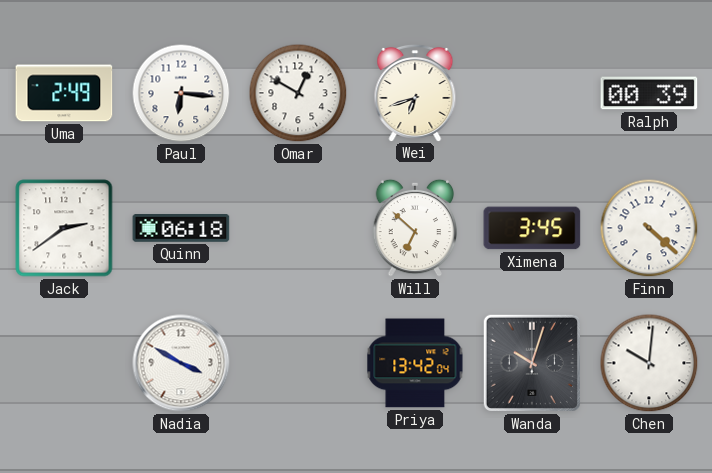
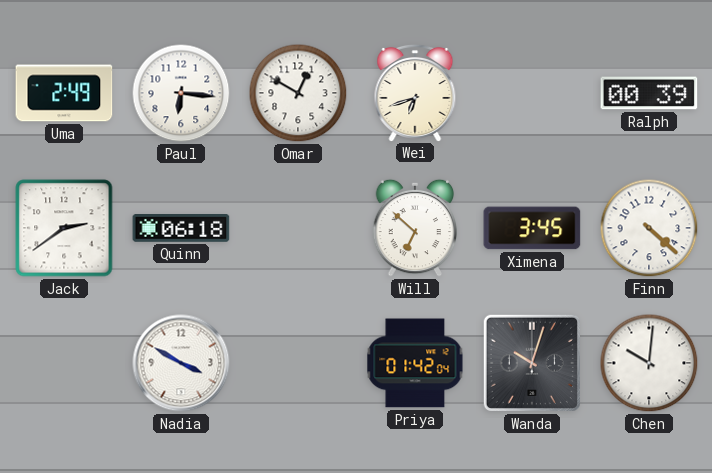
Priya: 13:42 -> 01:42
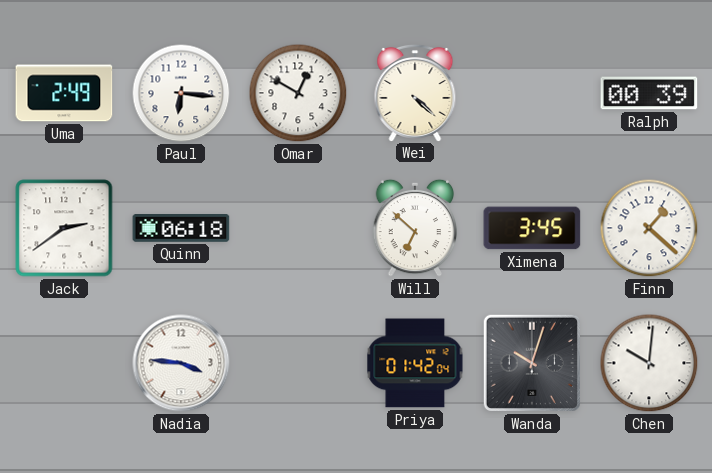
Wei: 6:42 -> 4:22
Finn: 4:22 -> 1:22
Nadia: 3:50 -> 3:46
